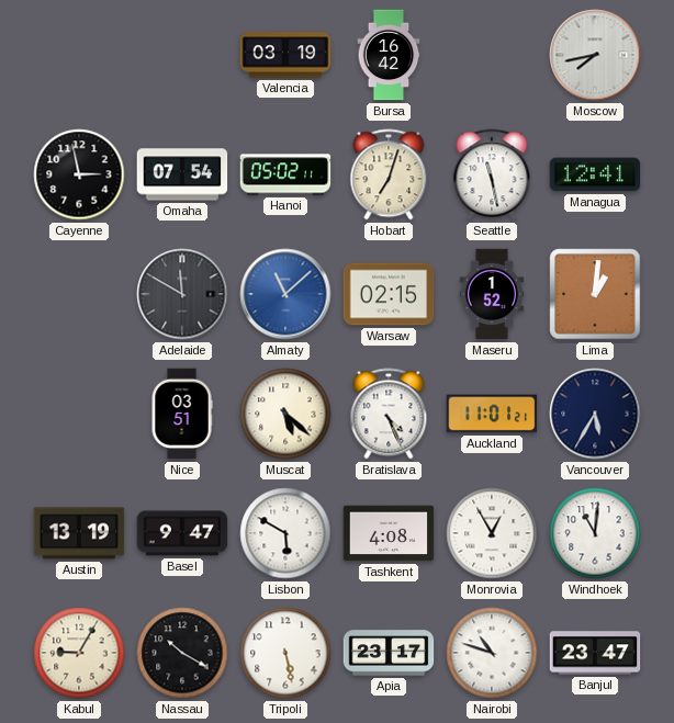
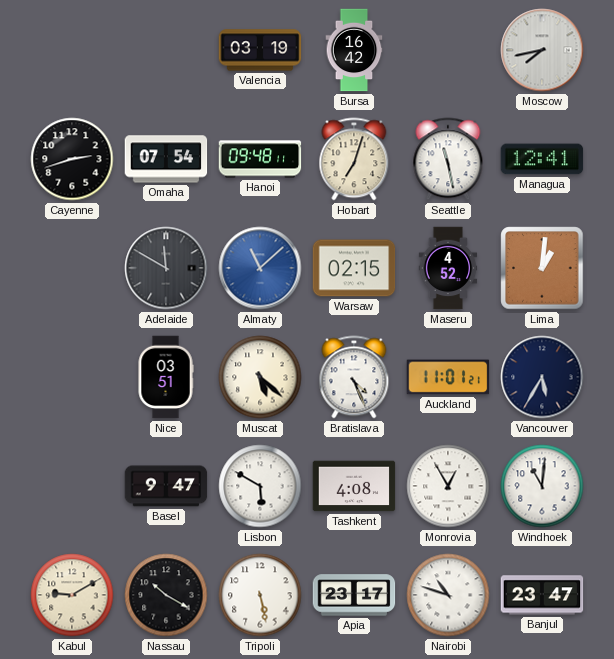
Cayenne: 2:58 -> 2:42
Hanoi: 05:02 -> 09:48
Maseru: 1:52 -> 4:52
Austin: 13:19 -> none
Kabul: 9:05 -> 9:10
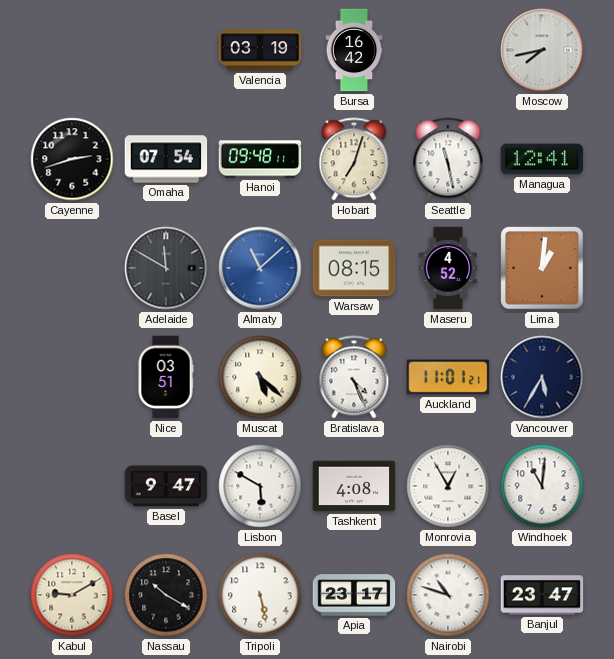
Warsaw: 02:15 -> 08:15
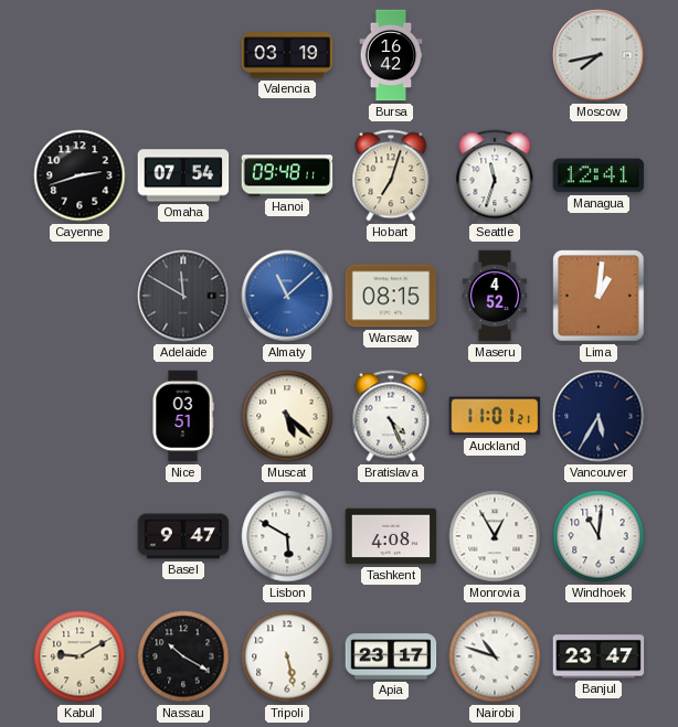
Seattle: 11:28 -> 11:33
